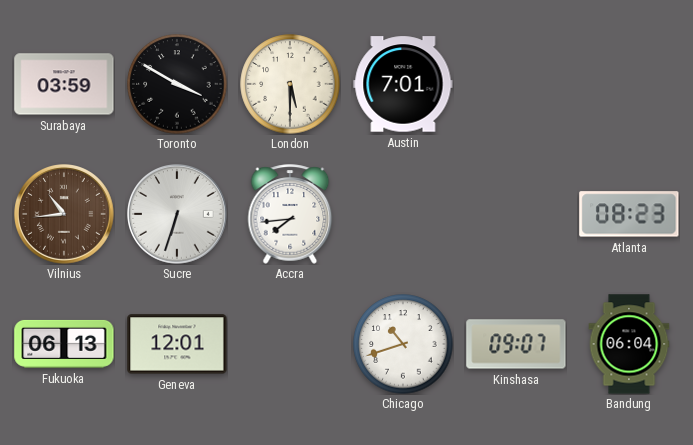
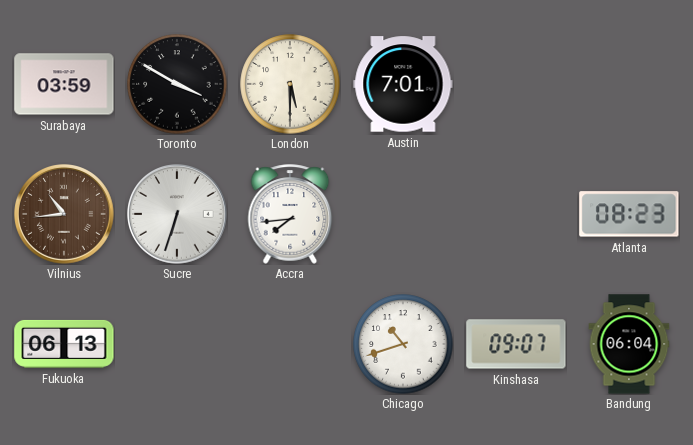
Geneva: 12:01 -> none
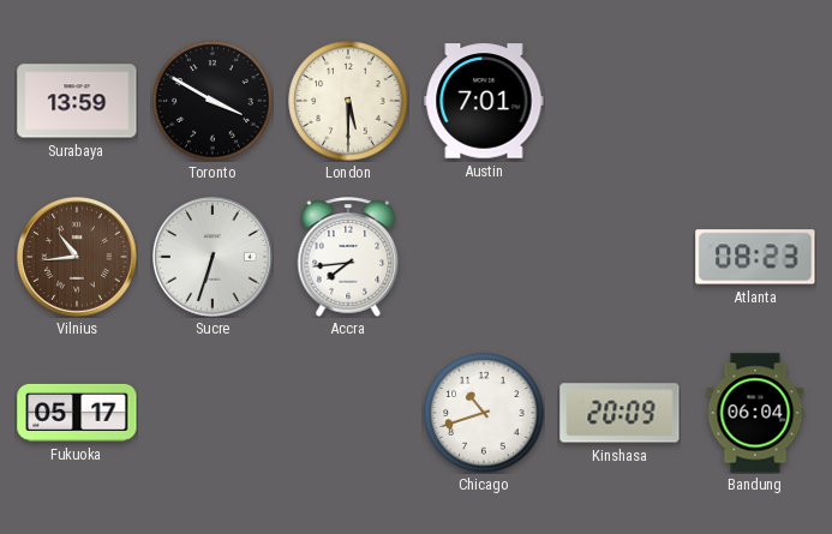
Surabaya: 03:59 -> 13:59
Fukuoka: 06:13 -> 05:17
Kinshasa: 09:07 -> 20:09
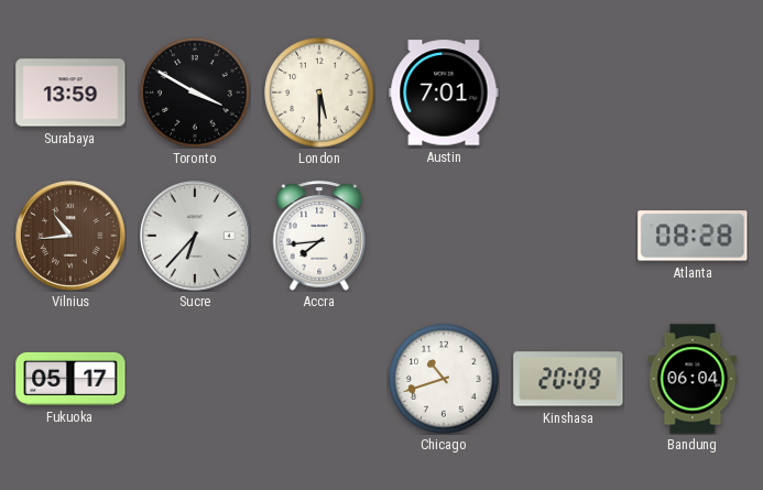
Sucre: 6:33 -> 6:37
Atlanta: 08:23 -> 08:28
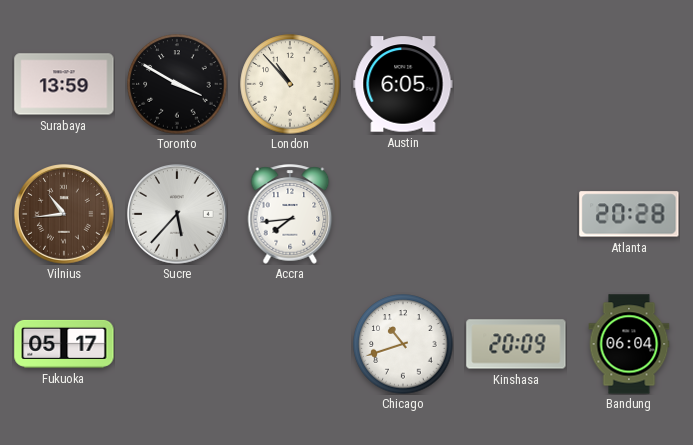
London: 5:30 -> 10:53
Austin: 7:01 -> 6:05
Sucre: 6:37 -> 5:37
Atlanta: 08:28 -> 20:28
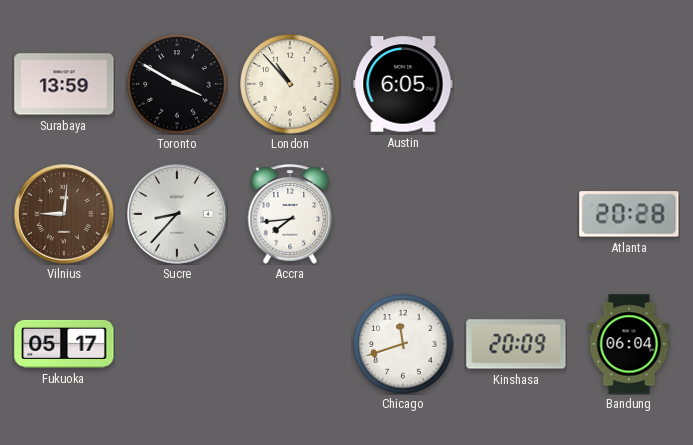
Vilnius: 10:44 -> 9:01
Sucre: 5:37 -> 8:37
Chicago: 10:42 -> 11:42
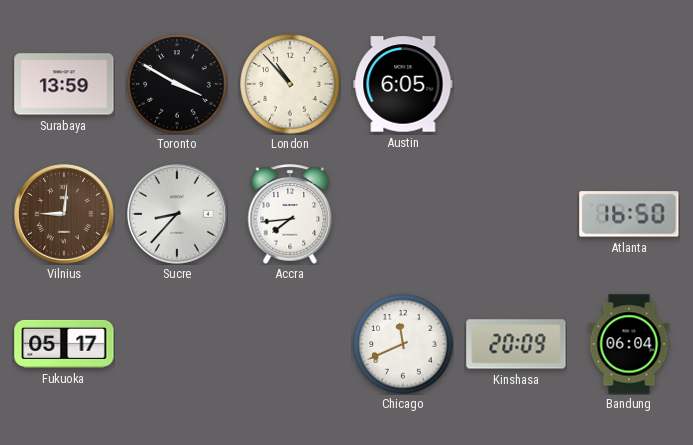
Atlanta: 20:28 -> 16:50
Chicago: 11:42 -> 11:41
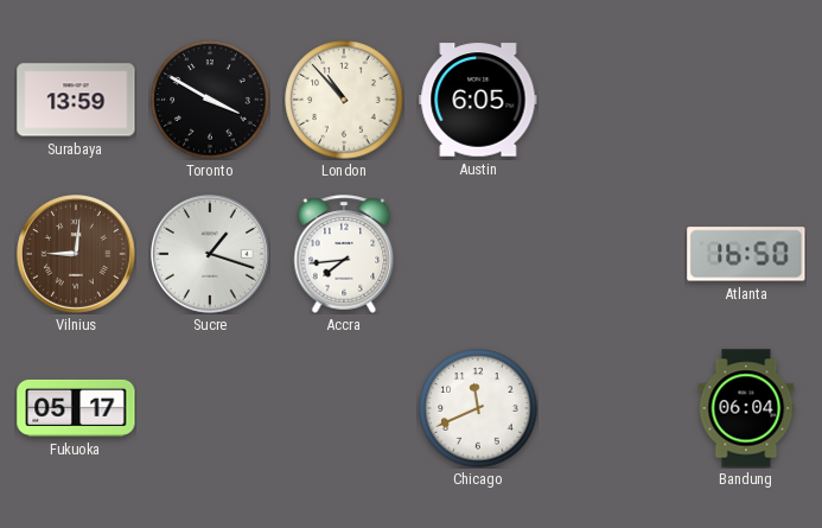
Sucre: 8:37 -> 1:18
Kinshasa: 20:09 -> none
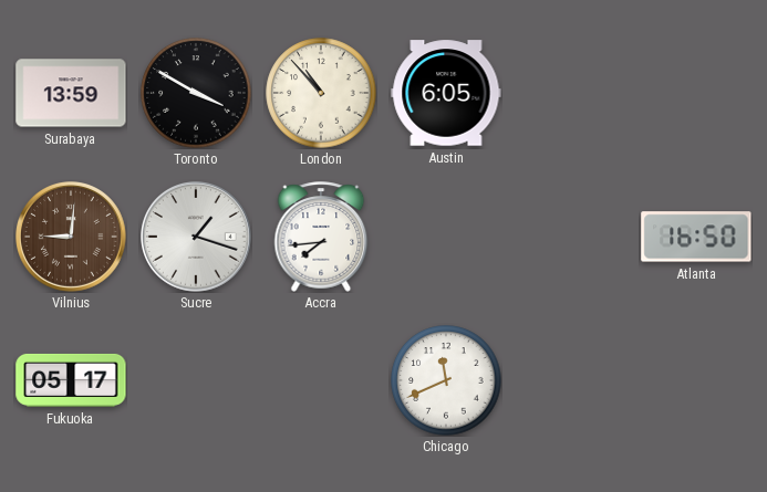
Bandung: 06:04 -> none
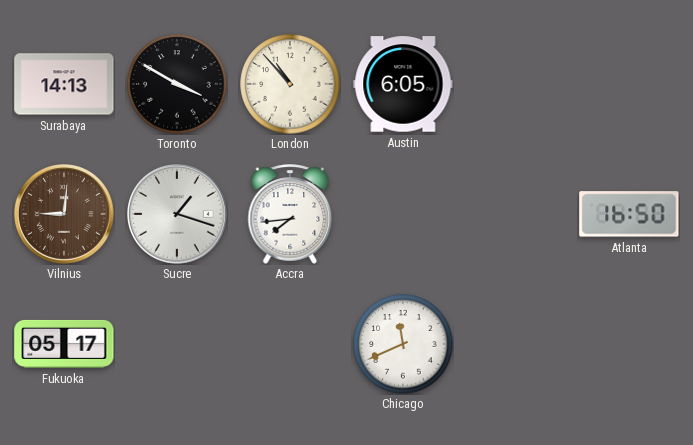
Surabaya: 13:59 -> 14:13
